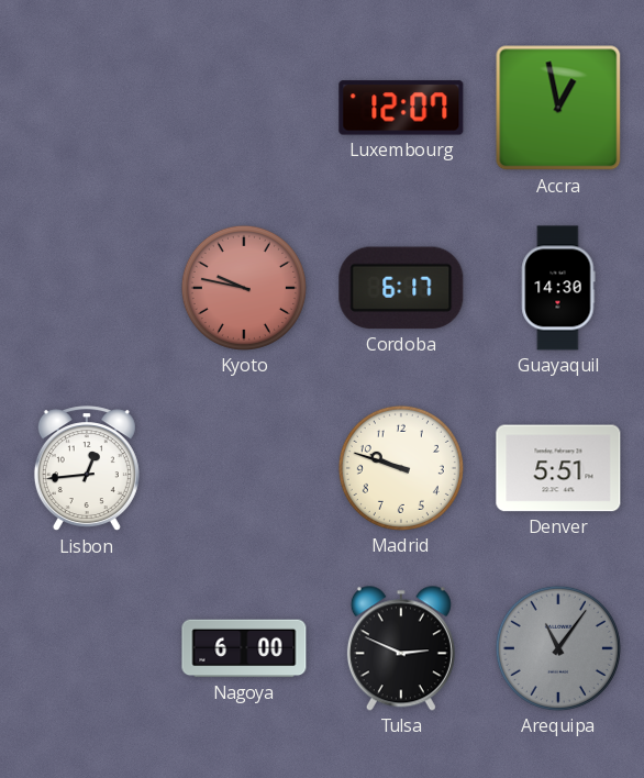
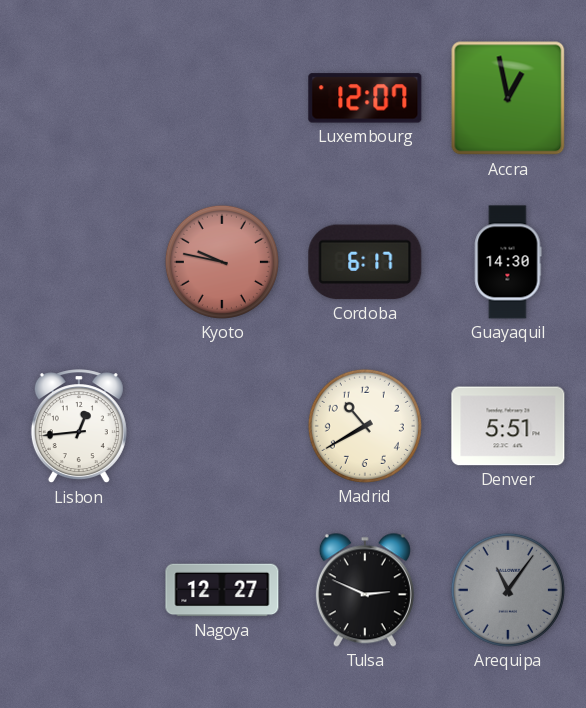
Madrid: 9:48 -> 10:40
Nagoya: 6:00 -> 12:27
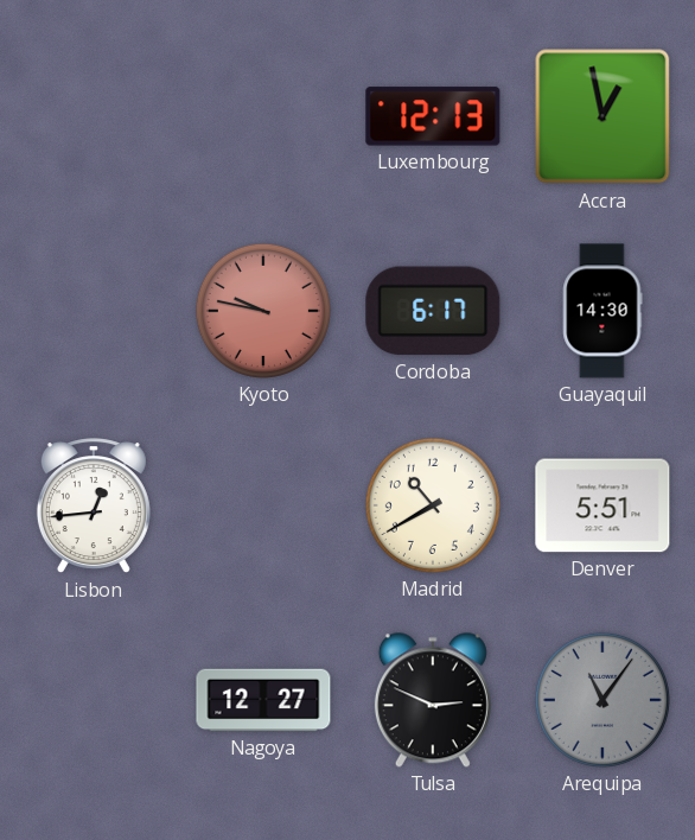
Luxembourg: 12:07 -> 12:13
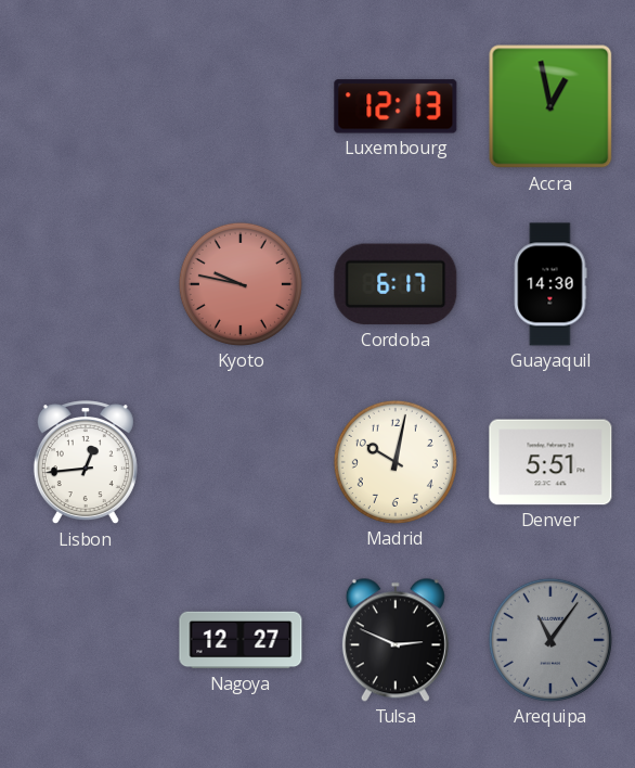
Madrid: 10:40 -> 10:02
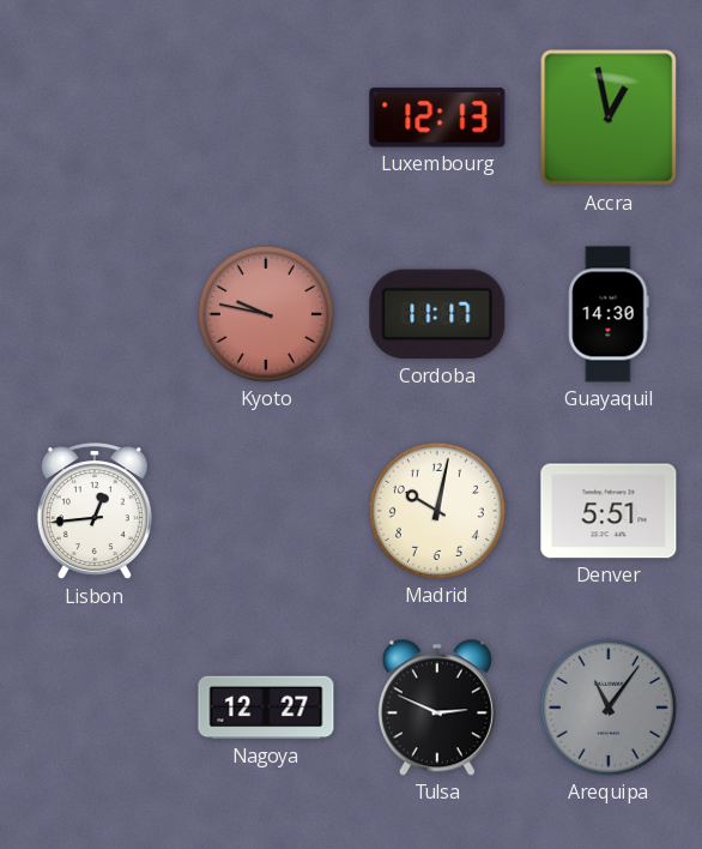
Cordoba: 6:17 -> 11:17
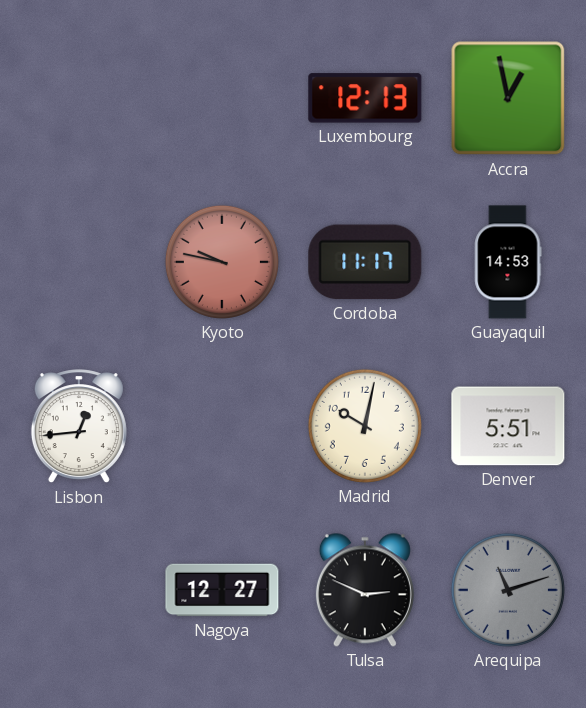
Guayaquil: 14:30 -> 14:53
Arequipa: 11:06 -> 11:12
